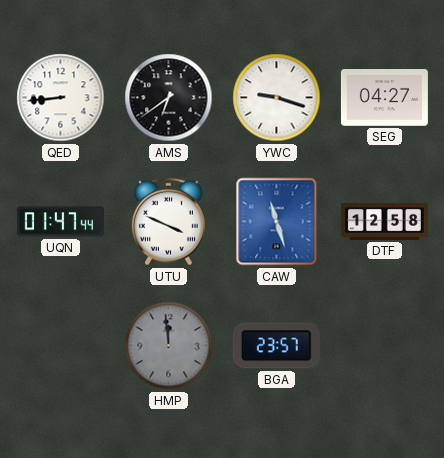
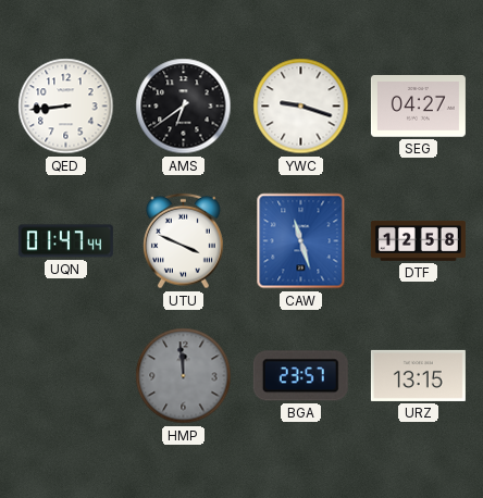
URZ: none -> 13:15
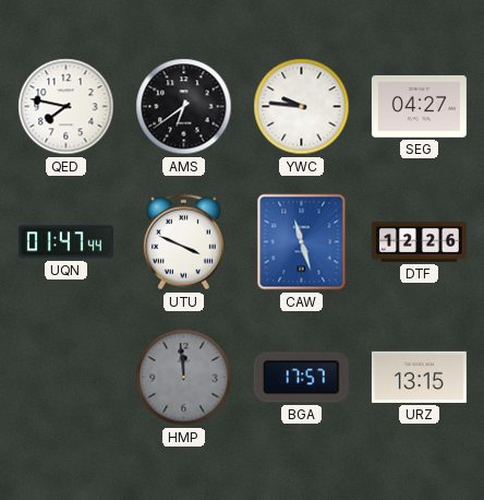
QED: 8:44 -> 7:47
YWC: 9:18 -> 9:46
DTF: 12:58 -> 12:26
BGA: 23:57 -> 17:57
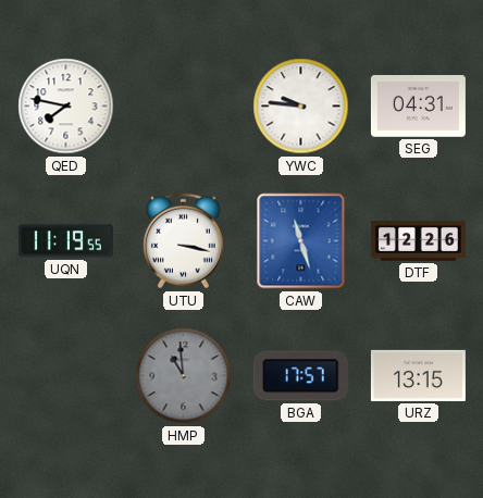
AMS: 6:39 -> none
SEG: 04:27 -> 04:31
UQN: 01:47 -> 11:19
UTU: 3:49 -> 3:17
HMP: 11:59 -> 10:59
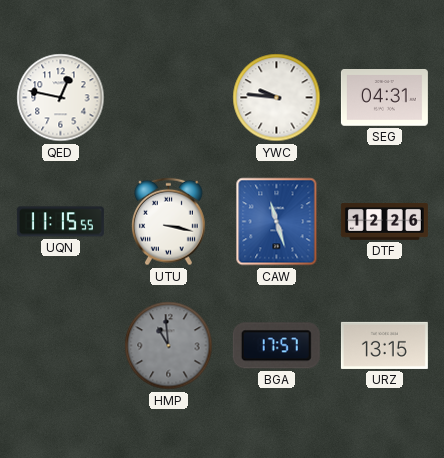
QED: 7:47 -> 12:47
UQN: 11:19 -> 11:15
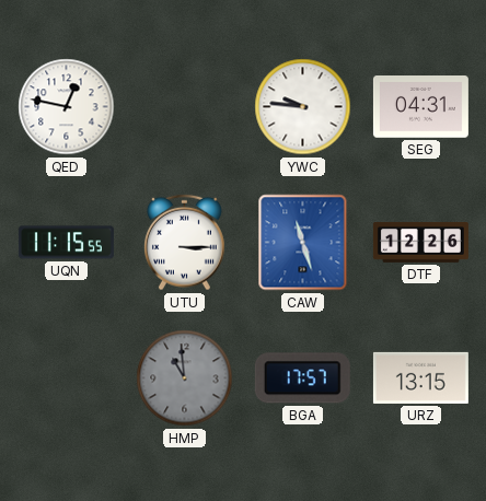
UTU: 3:17 -> 3:15
